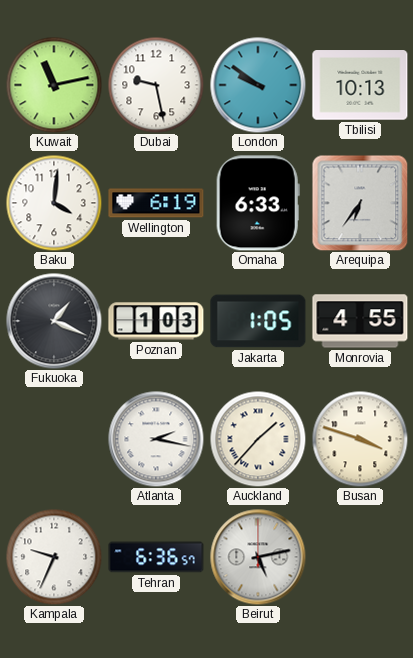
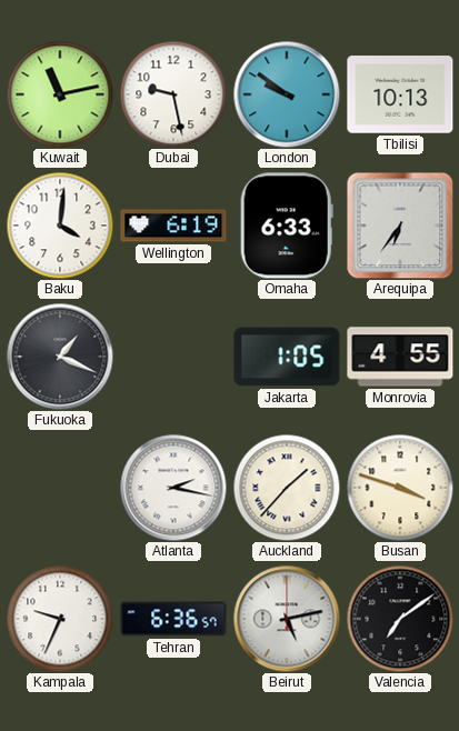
Poznan: 1:03 -> none
Valencia: none -> 7:09
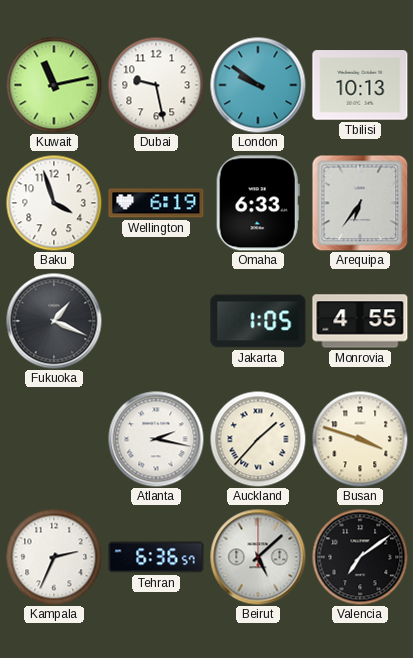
Baku: 4:01 -> 3:57
Kampala: 9:34 -> 2:34
Beirut: 5:13 -> 5:08
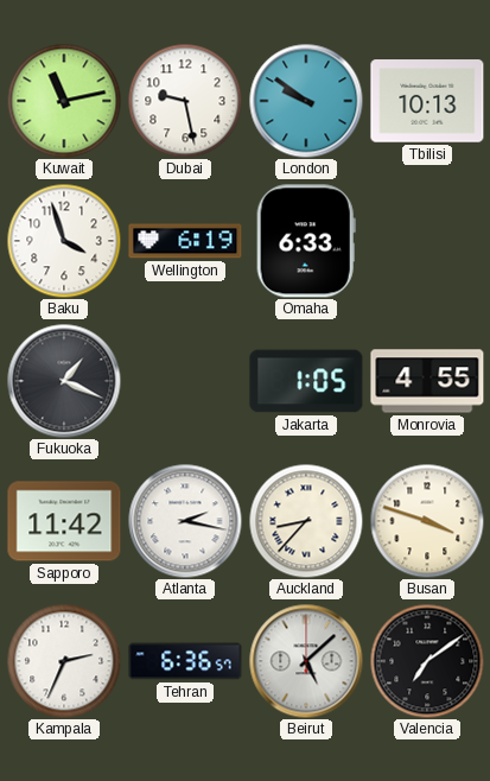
Arequipa: 6:36 -> none
Sapporo: none -> 11:42
Auckland: 1:37 -> 8:37
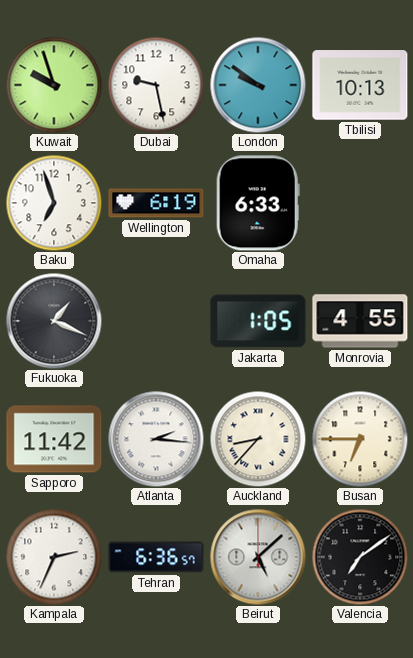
Kuwait: 11:13 -> 9:57
Baku: 3:57 -> 6:57
Atlanta: 2:17 -> 2:16
Busan: 3:48 -> 6:45
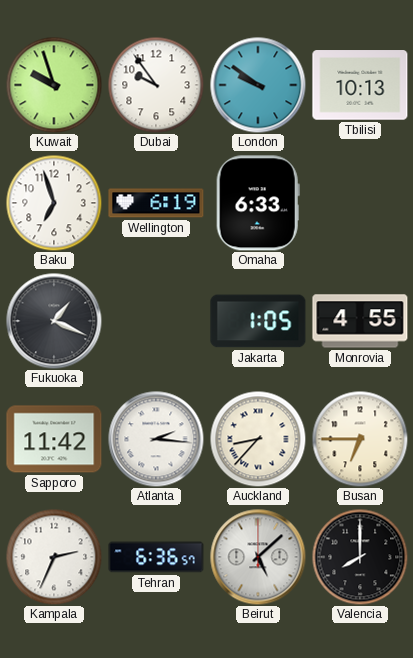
Dubai: 9:28 -> 9:54
Valencia: 7:09 -> 8:00
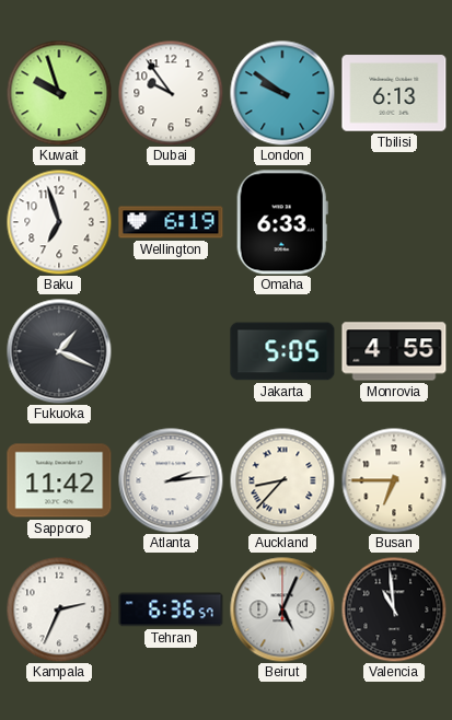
Tbilisi: 10:13 -> 6:13
Jakarta: 1:05 -> 5:05
Atlanta: 2:16 -> 2:14
Beirut: 5:08 -> 5:04
Valencia: 8:00 -> 10:59
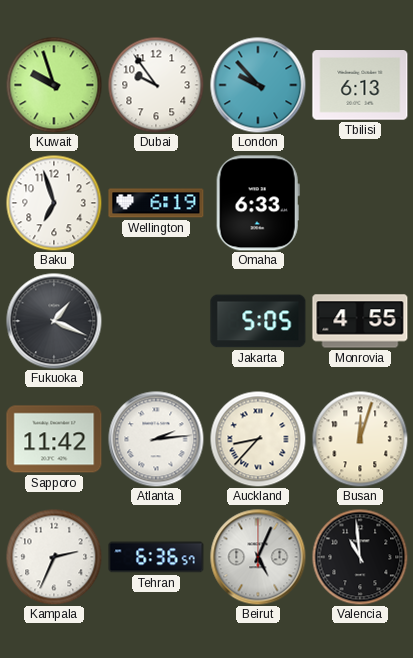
London: 9:51 -> 9:53
Busan: 6:45 -> 12:03
